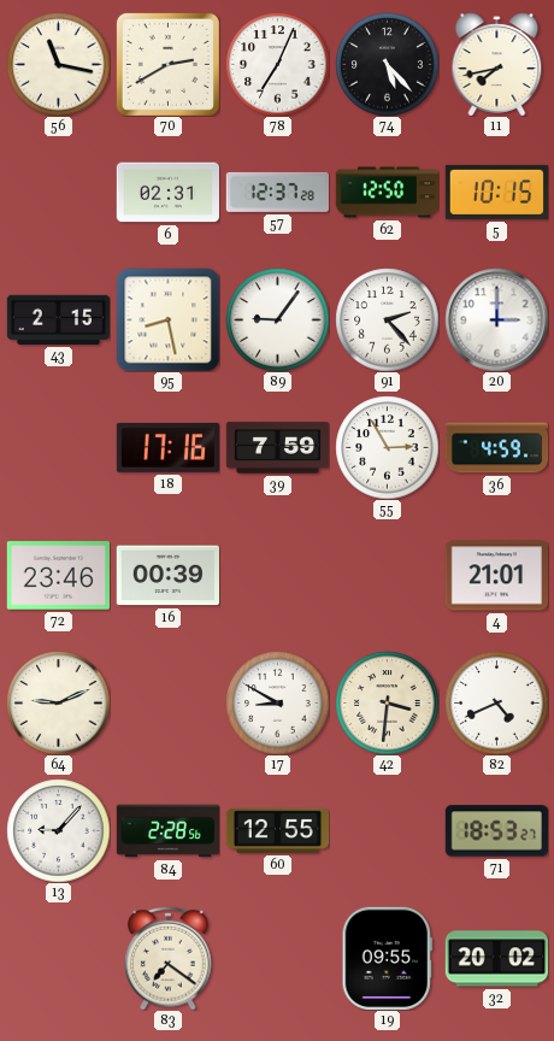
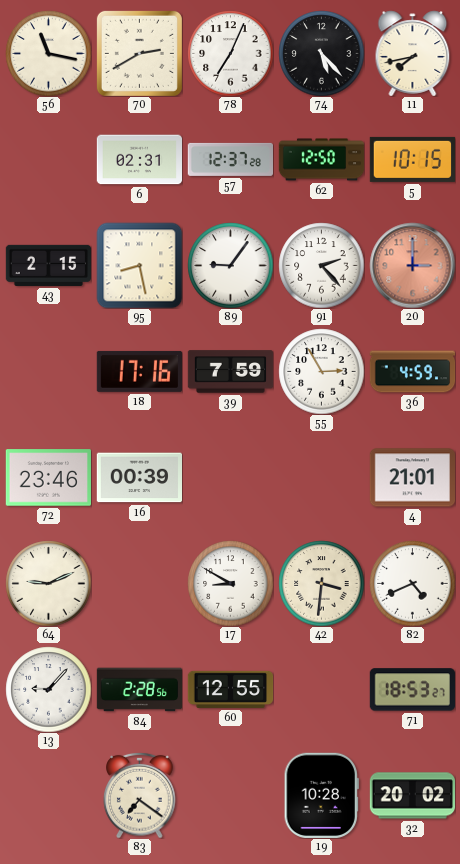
20 dial: white -> salmon
19: 09:55 -> 10:28
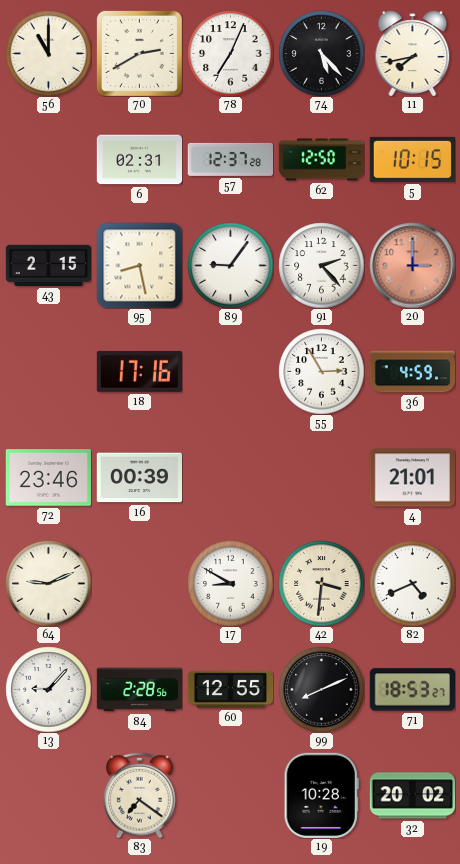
56: 11:17 -> 11:00
39: 7:59 -> none
99: none -> 8:11
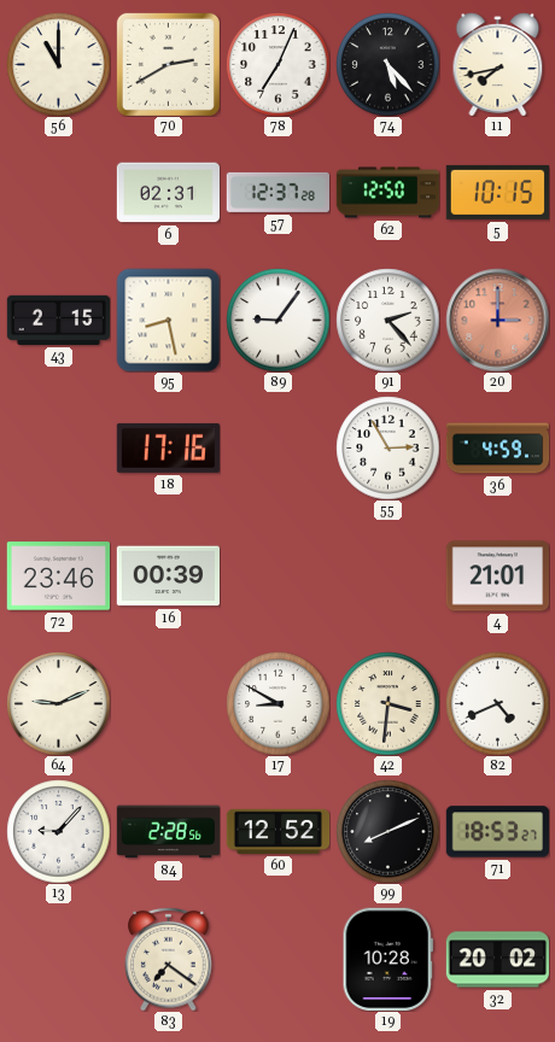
60: 12:55 -> 12:52
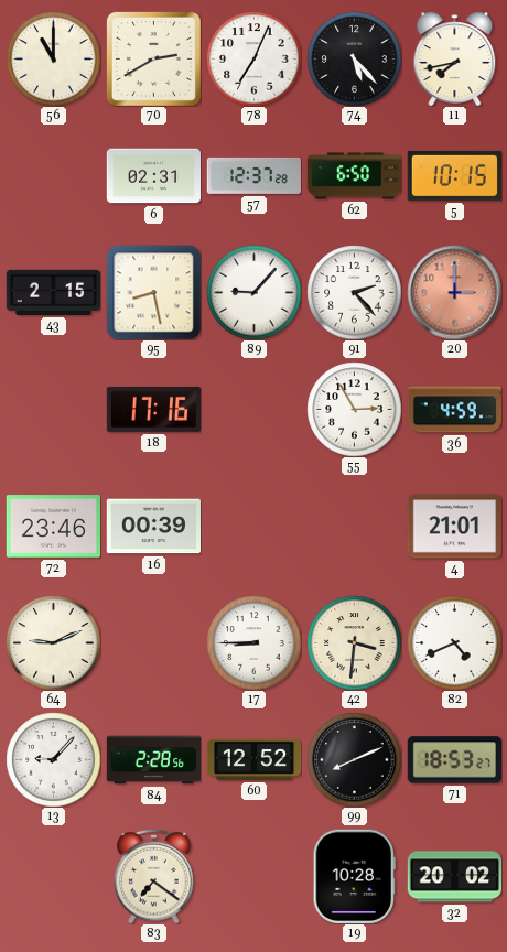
62: 12:50 -> 6:50
89: 9:06 -> 9:07
17: 8:50 -> 8:45
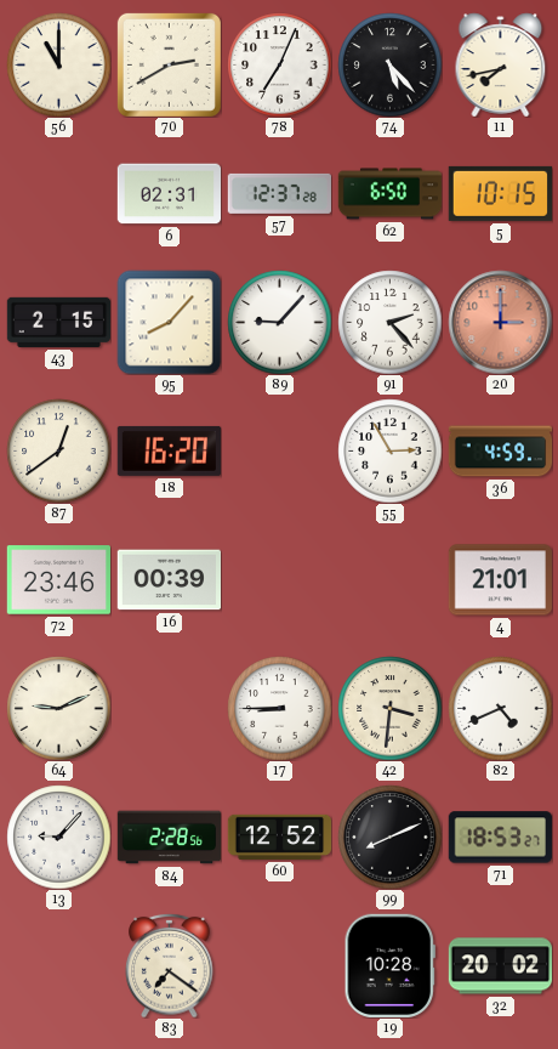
95: 8:28 -> 8:07
87: none -> 12:39
18: 17:16 -> 16:20
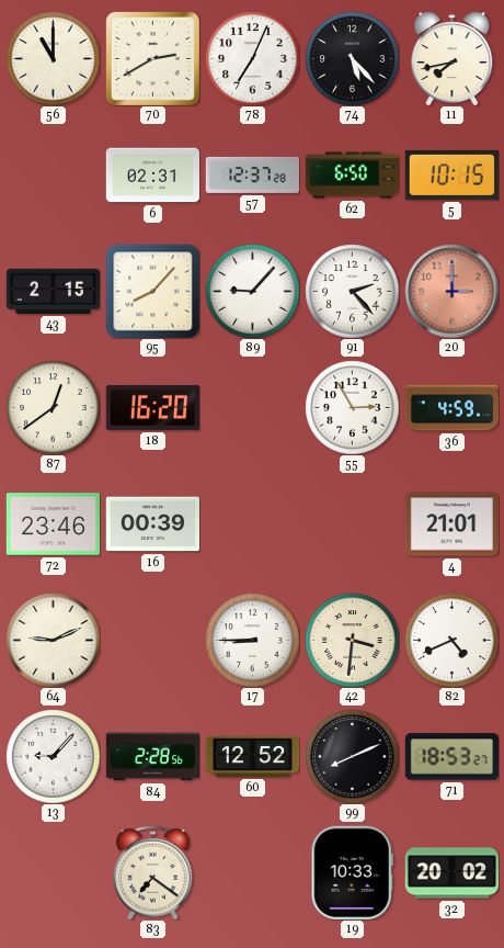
19: 10:28 -> 10:33
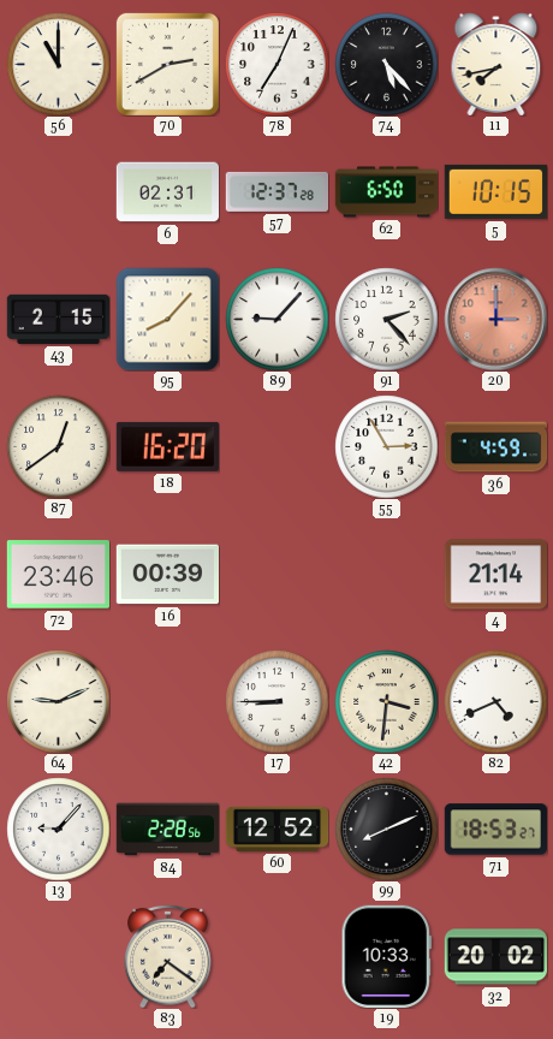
4: 21:01 -> 21:14
